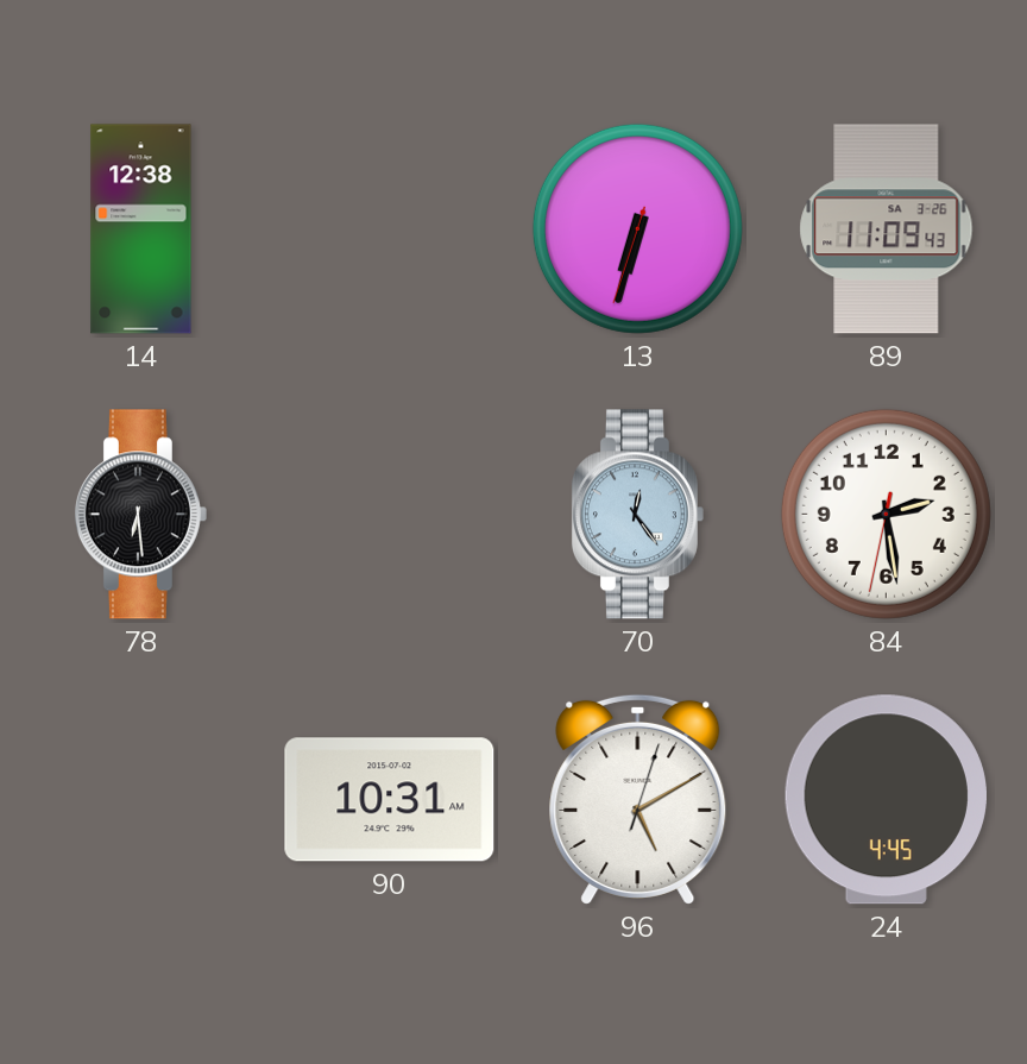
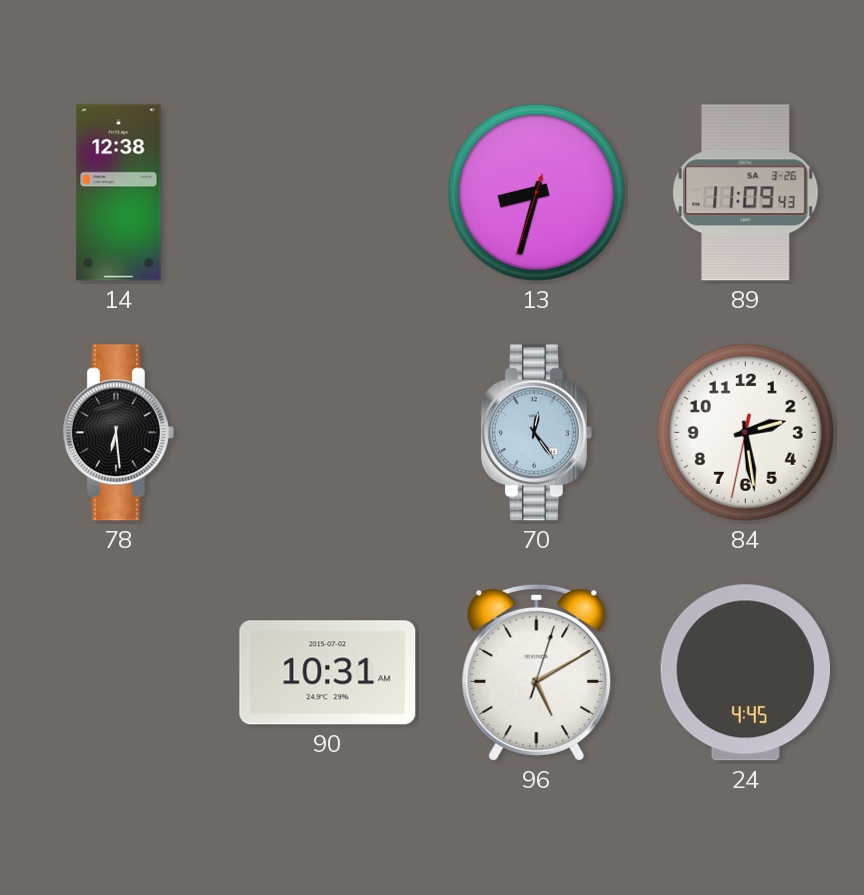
13: 6:32 -> 8:32
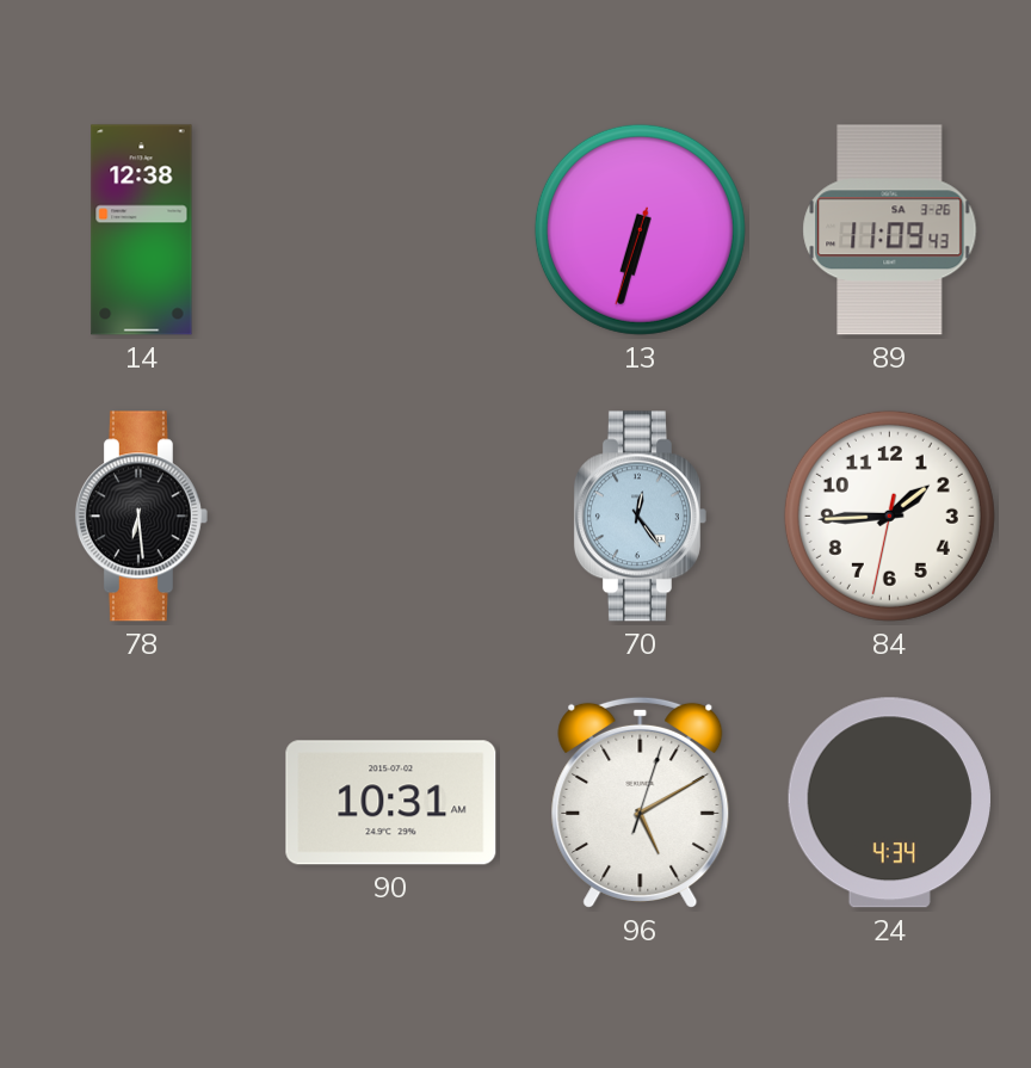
13: 8:32 -> 6:32
84: 2:28 -> 1:44
24: 4:45 -> 4:34
